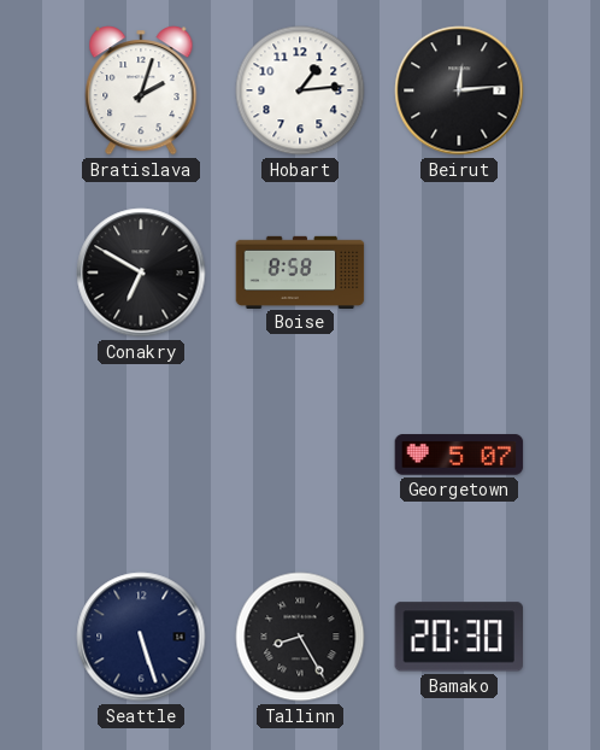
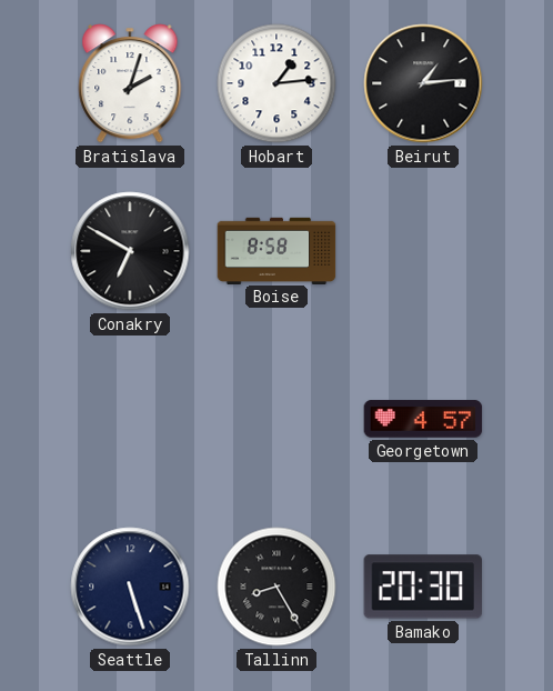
Beirut: 12:14 -> 1:14
Georgetown: 5:07 -> 4:57
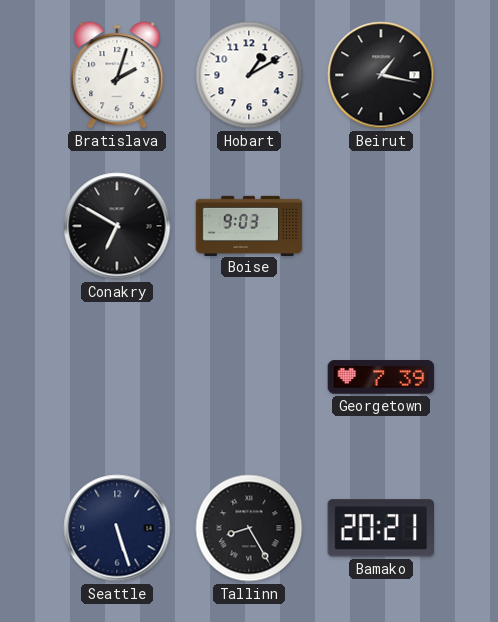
Hobart: 1:14 -> 1:10
Beirut: 1:14 -> 1:17
Boise: 8:58 -> 9:03
Georgetown: 4:57 -> 7:39
Bamako: 20:30 -> 20:21
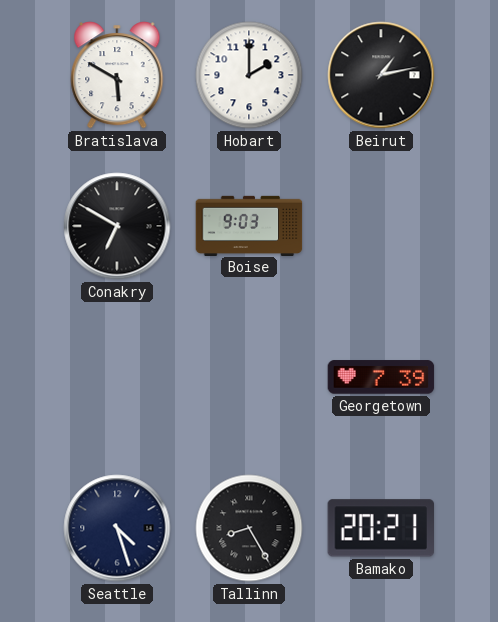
Bratislava: 2:03 -> 5:50
Hobart: 1:10 -> 2:00
Beirut: 1:17 -> 1:13
Seattle: 5:27 -> 4:27
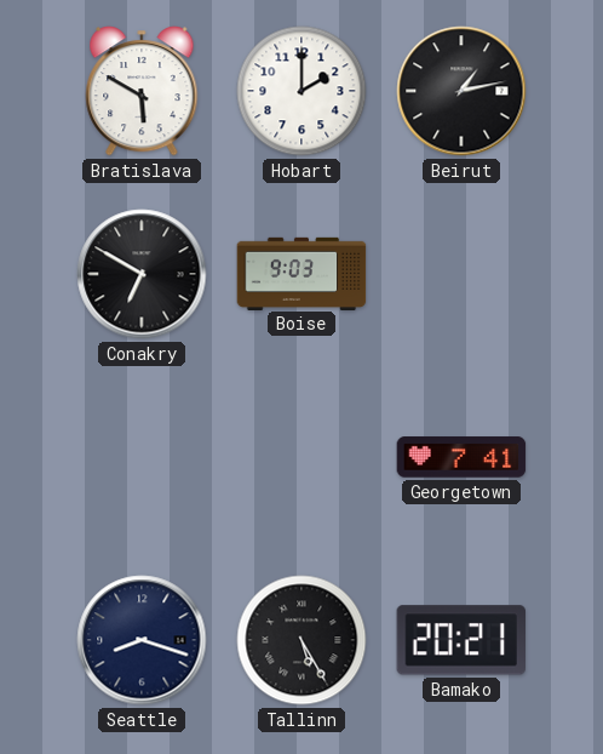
Georgetown: 7:39 -> 7:41
Seattle: 4:27 -> 8:18
Tallinn: 8:25 -> 5:25
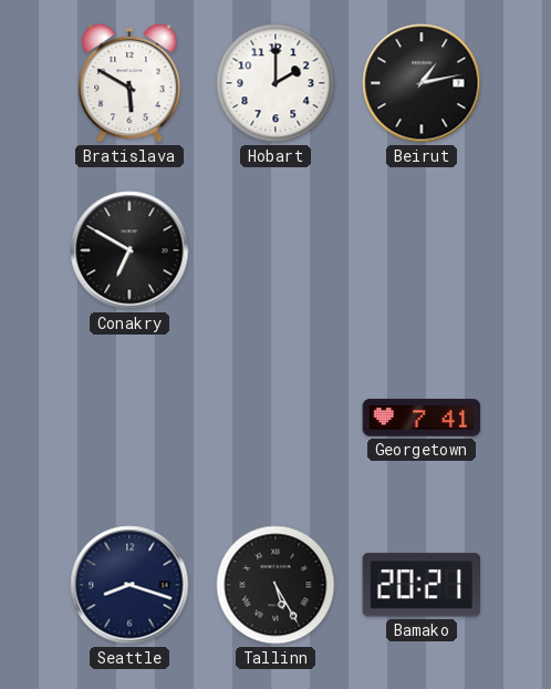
Boise: 9:03 -> none
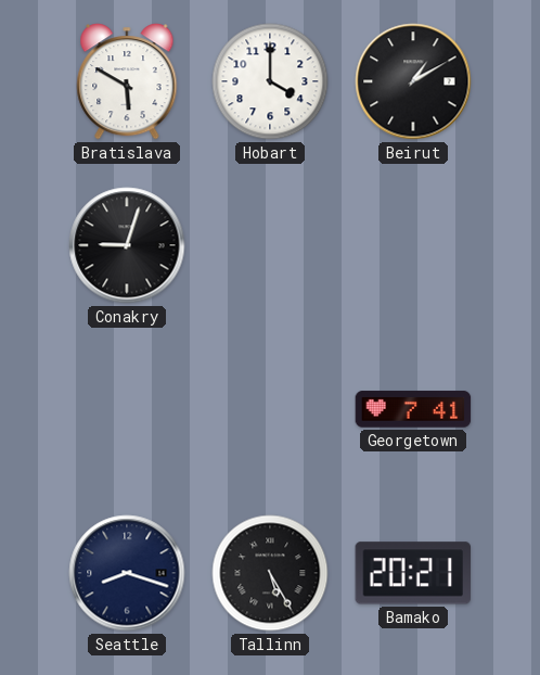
Hobart: 2:00 -> 4:00
Beirut: 1:13 -> 1:10
Conakry: 6:50 -> 9:03
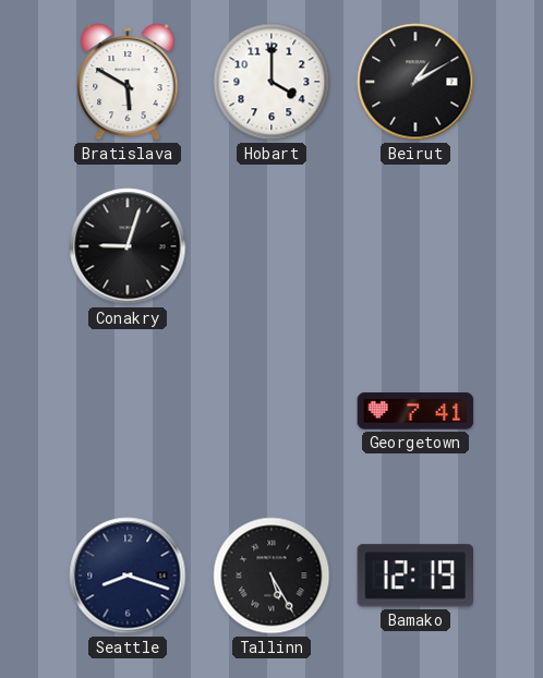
Bamako: 20:21 -> 12:19
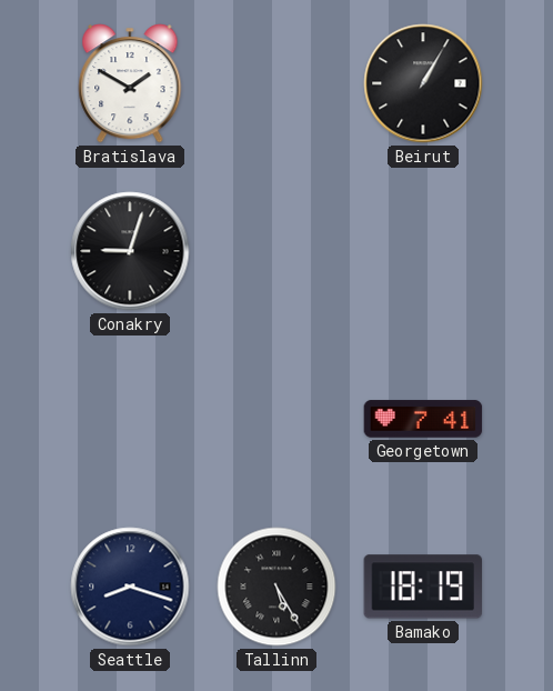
Bratislava: 5:50 -> 1:50
Hobart: 4:00 -> none
Beirut: 1:10 -> 1:05
Bamako: 12:19 -> 18:19
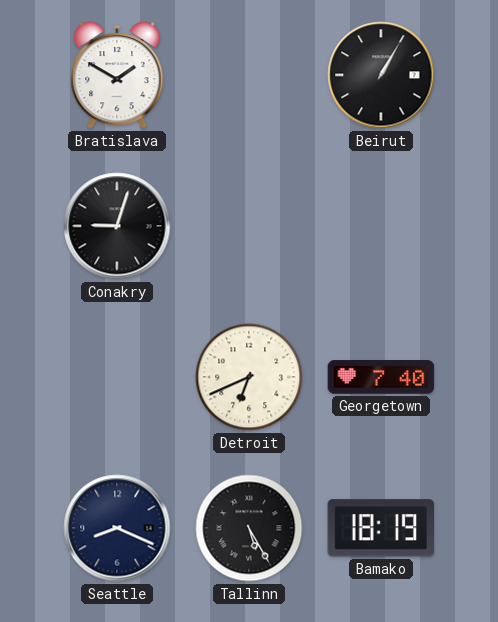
Detroit: none -> 6:41
Georgetown: 7:41 -> 7:40
Seattle: 8:18 -> 8:19
